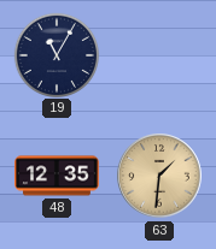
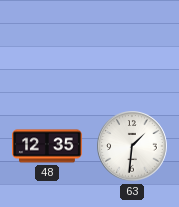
19: 11:05 -> none
63 dial: champagne -> white
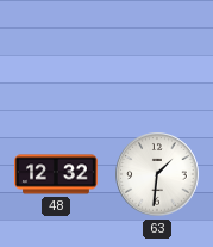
48: 12:35 -> 12:32
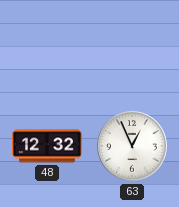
63: 1:31 -> 12:56
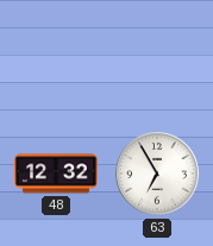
63: 12:56 -> 6:55
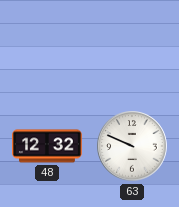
63: 6:55 -> 9:49
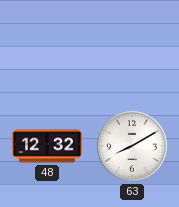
63: 9:49 -> 8:10
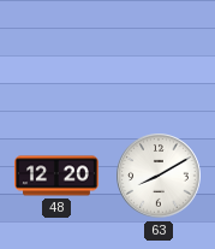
48: 12:32 -> 12:20
